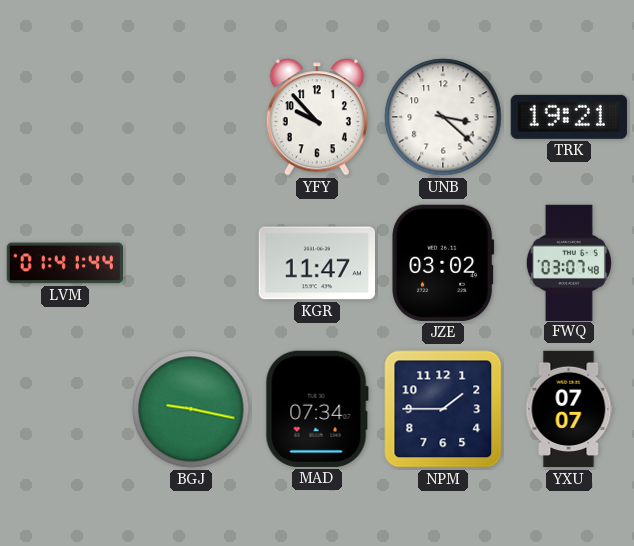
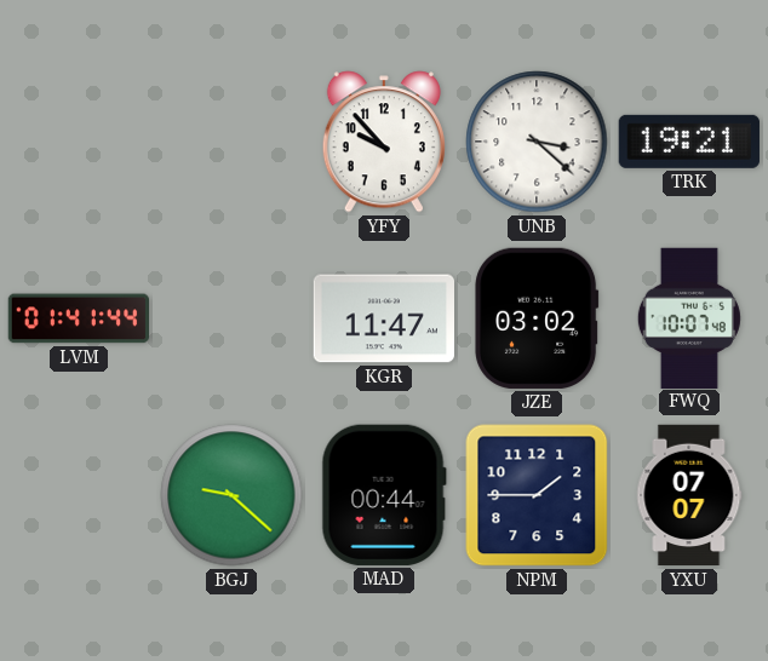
FWQ: 03:07 -> 10:07
BGJ: 9:17 -> 9:22
MAD: 07:34 -> 00:44
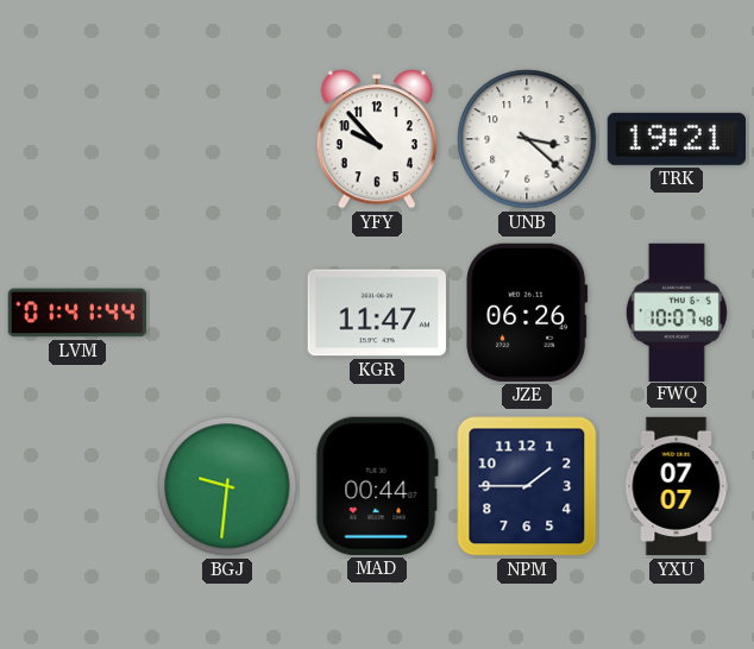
JZE: 03:02 -> 06:26
BGJ: 9:22 -> 9:31
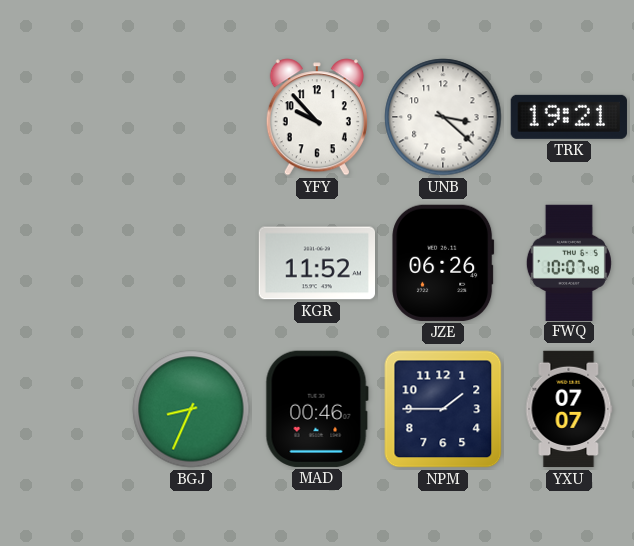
LVM: 01:41 -> none
KGR: 11:47 -> 11:52
BGJ: 9:31 -> 8:34
MAD: 00:44 -> 00:46
